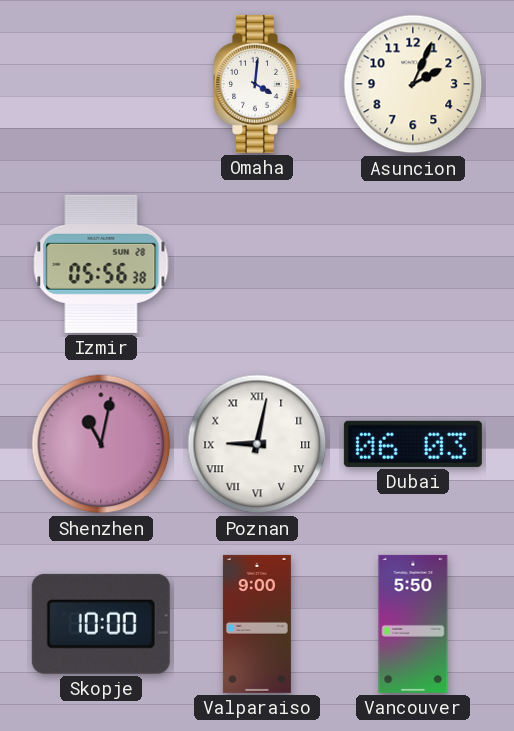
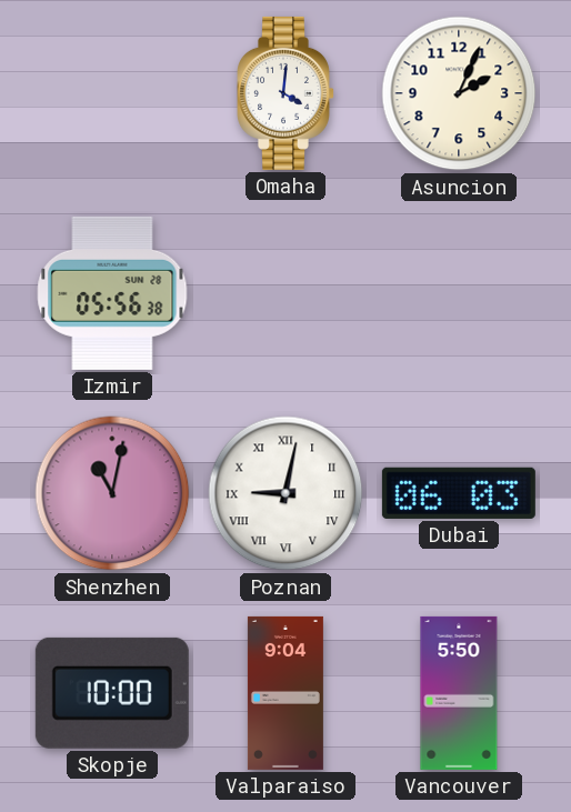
Valparaiso: 9:00 -> 9:04
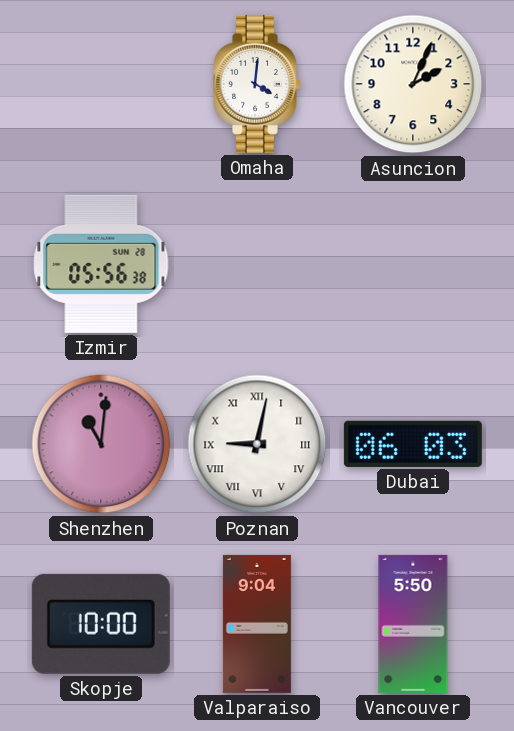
Shenzhen: 11:02 -> 11:01
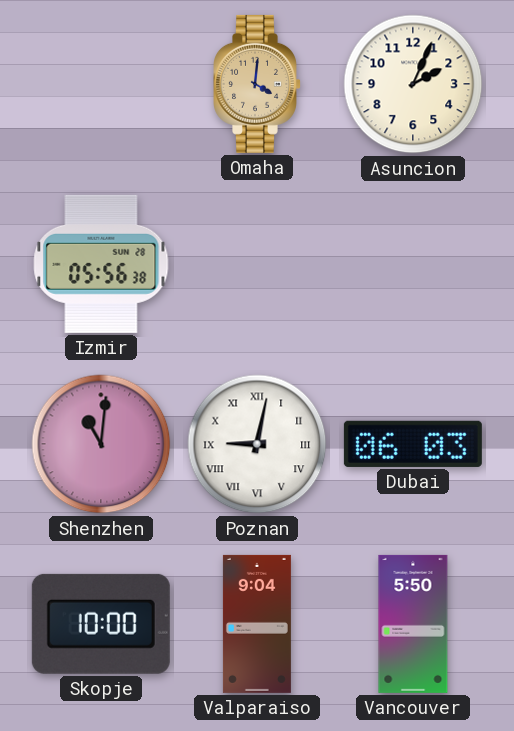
Omaha dial: white -> champagne
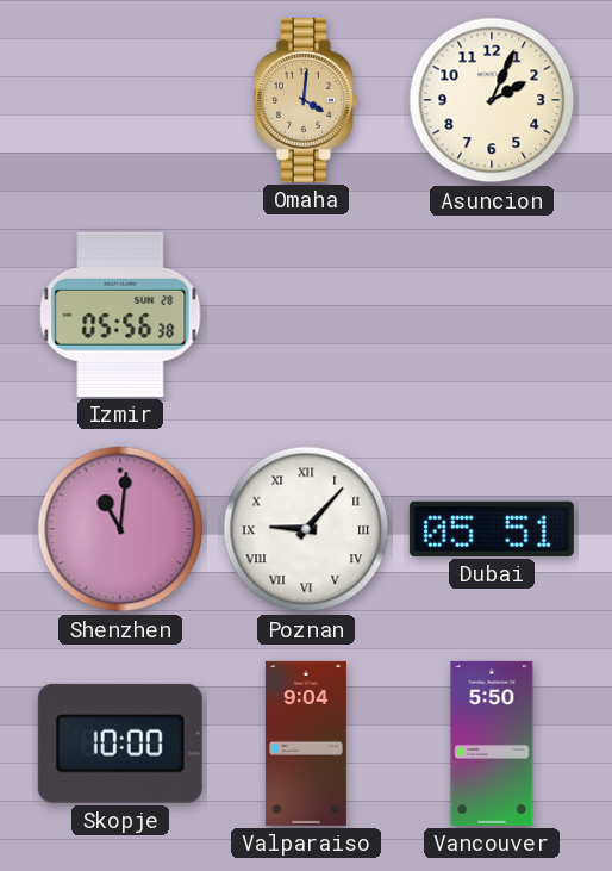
Poznan: 9:02 -> 9:07
Dubai: 06:03 -> 05:51
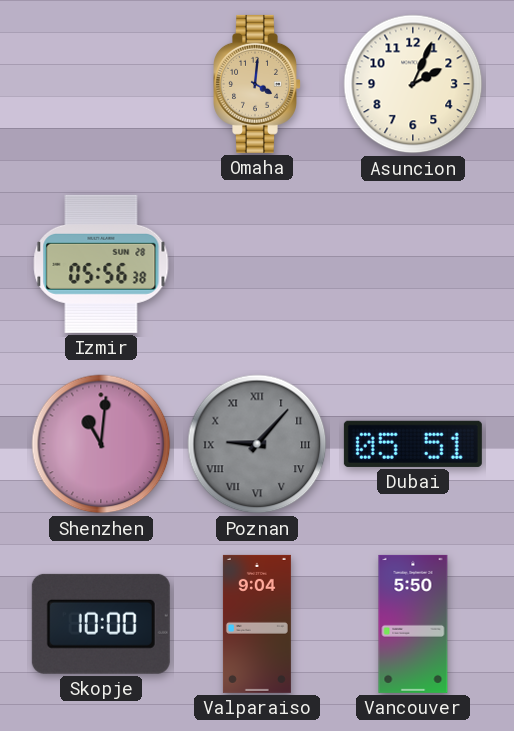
Poznan dial: white -> grey
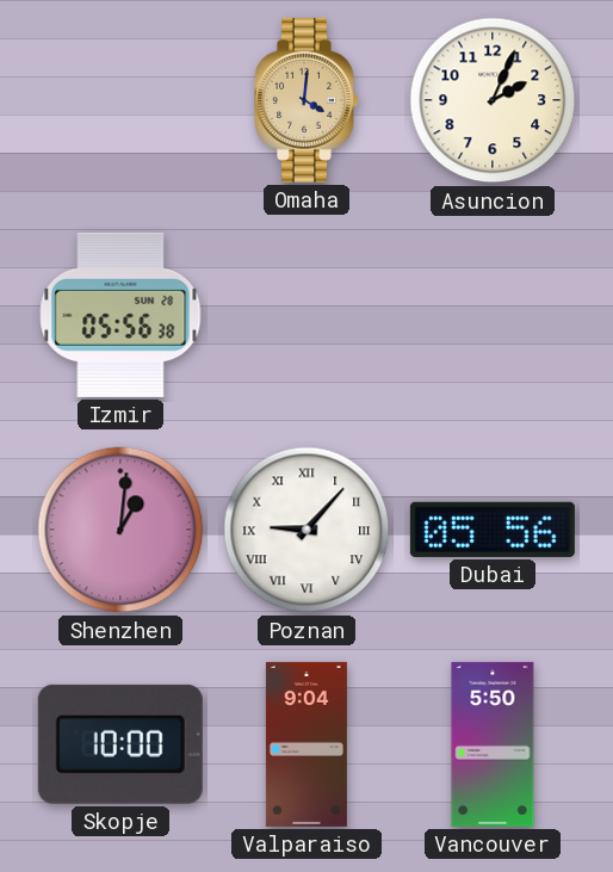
Shenzhen: 11:01 -> 1:01
Poznan dial: grey -> white
Dubai: 05:51 -> 05:56
